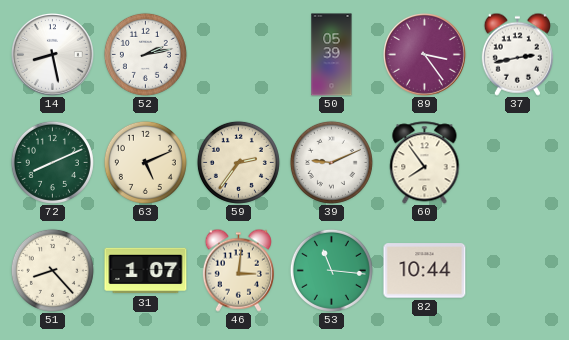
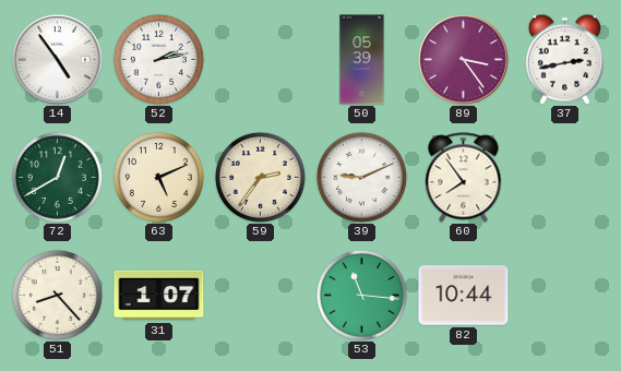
14: 8:28 -> 4:54
72: 8:11 -> 12:40
46: 3:01 -> none
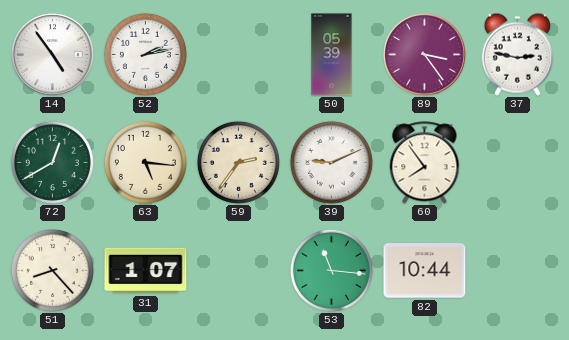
37: 2:43 -> 2:47
63: 5:11 -> 5:16
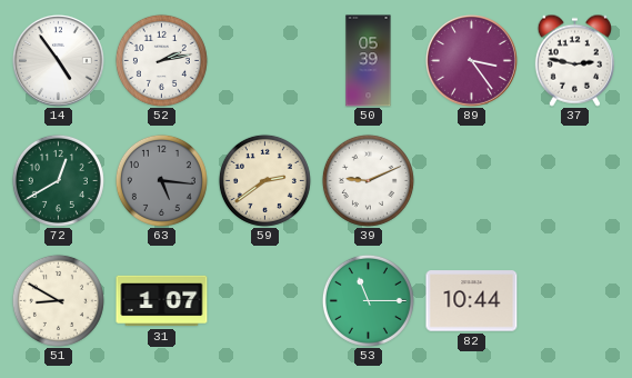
63 dial: cream -> grey
59: 2:36 -> 2:39
60: 7:54 -> none
51: 8:23 -> 8:50
53: 11:16 -> 11:15
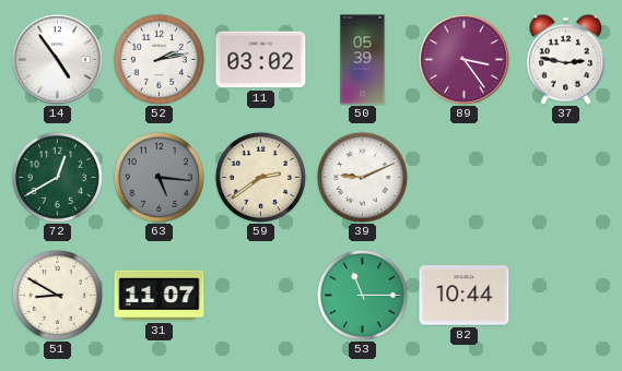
11: none -> 03:02
31: 1:07 -> 11:07
